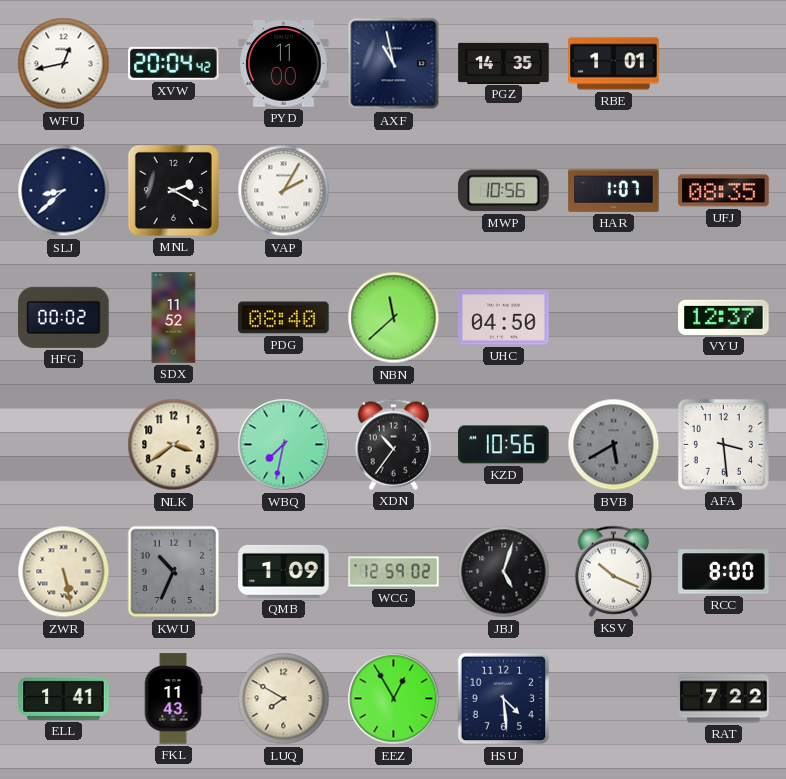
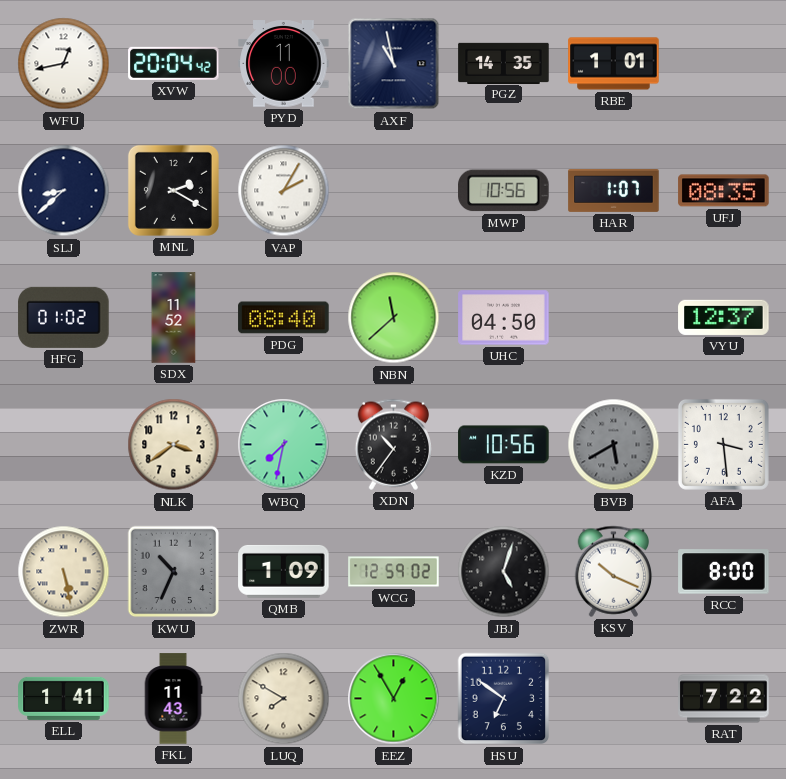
HFG: 00:02 -> 01:02
HSU: 4:29 -> 6:51
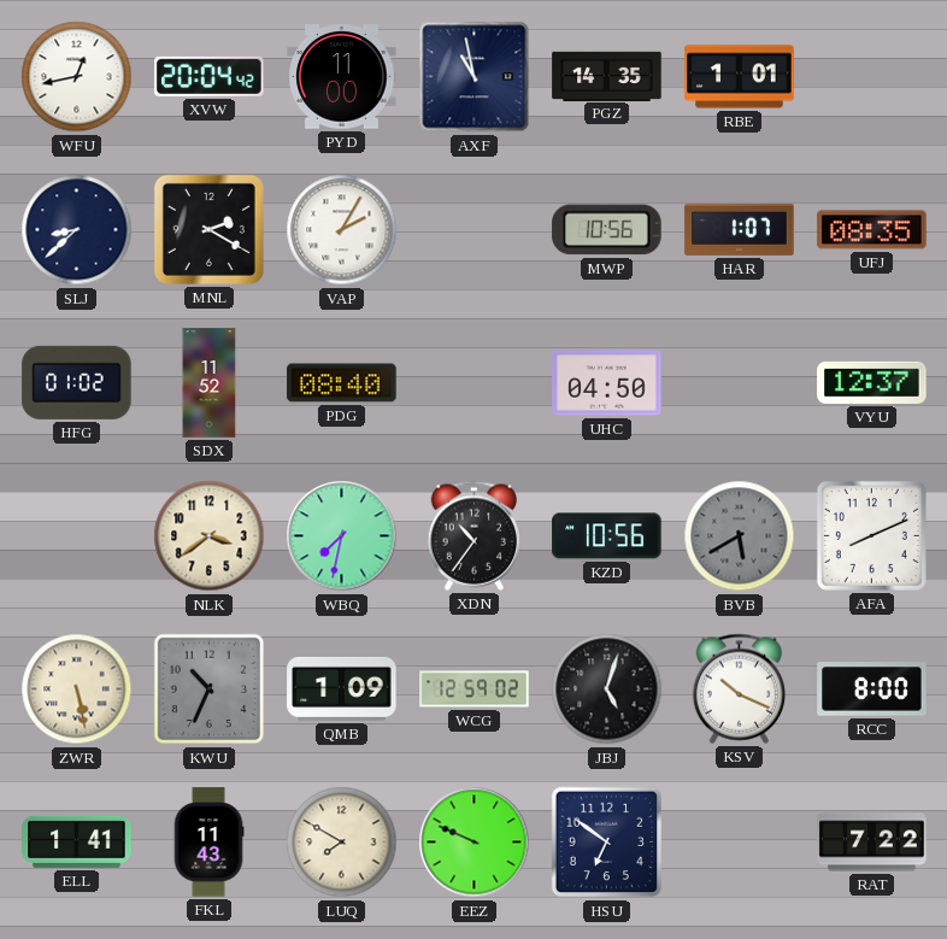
NBN: 11:38 -> none
AFA: 3:29 -> 8:11
EEZ: 12:55 -> 9:49
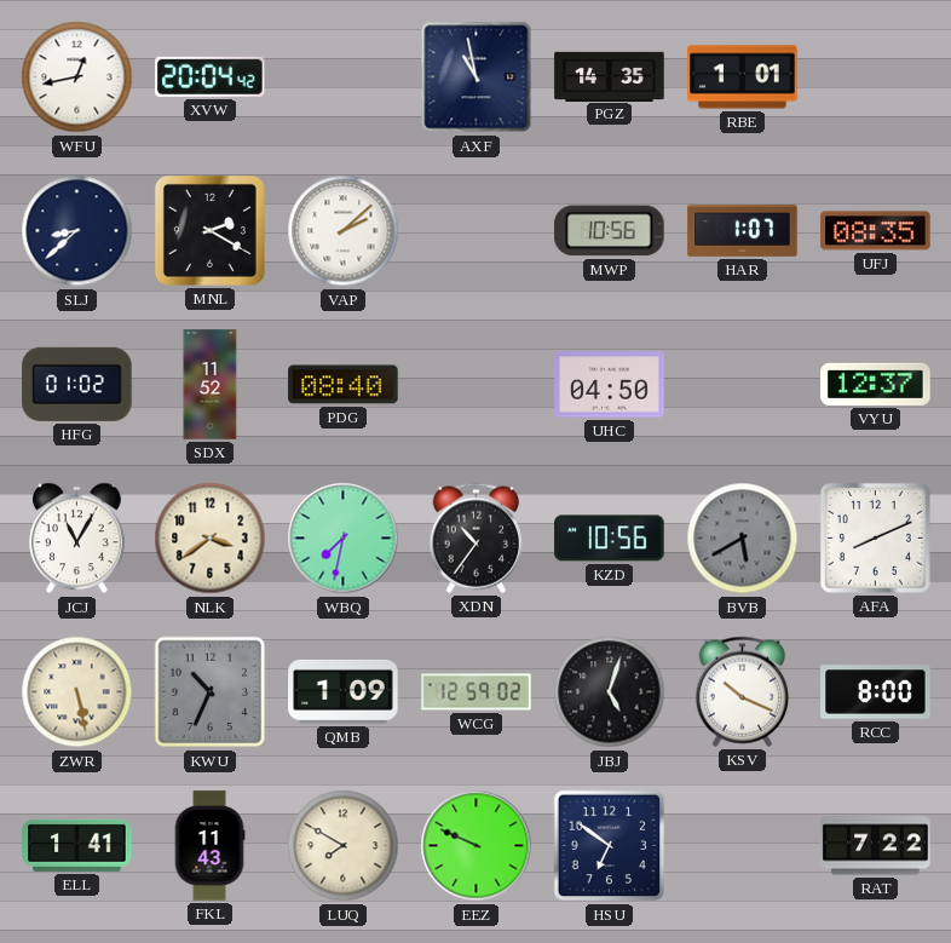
PYD: 11:00 -> none
VAP: 2:05 -> 2:08
JCJ: none -> 11:05
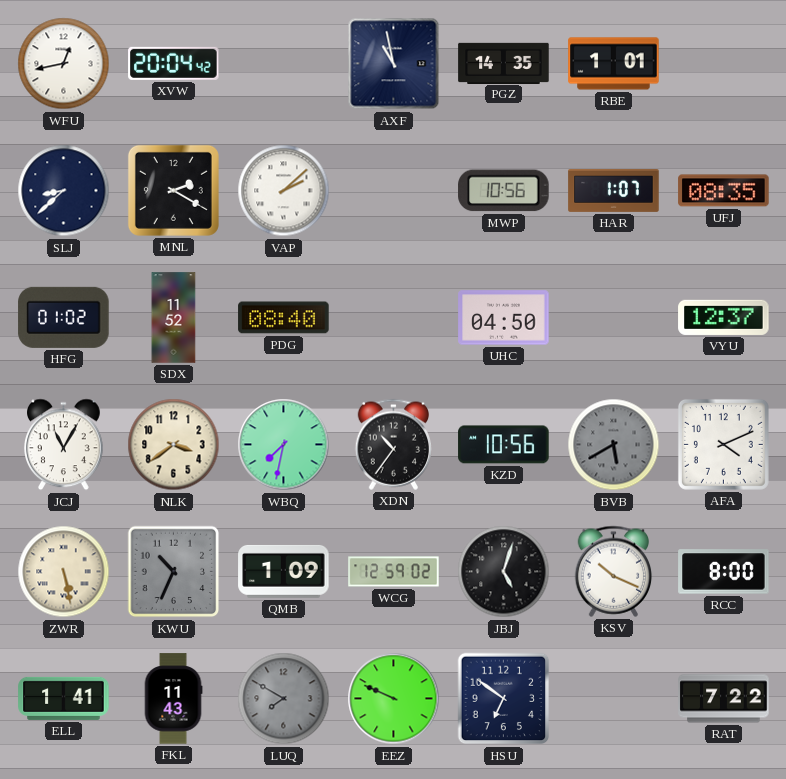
AFA: 8:11 -> 4:11
LUQ dial: cream -> grey
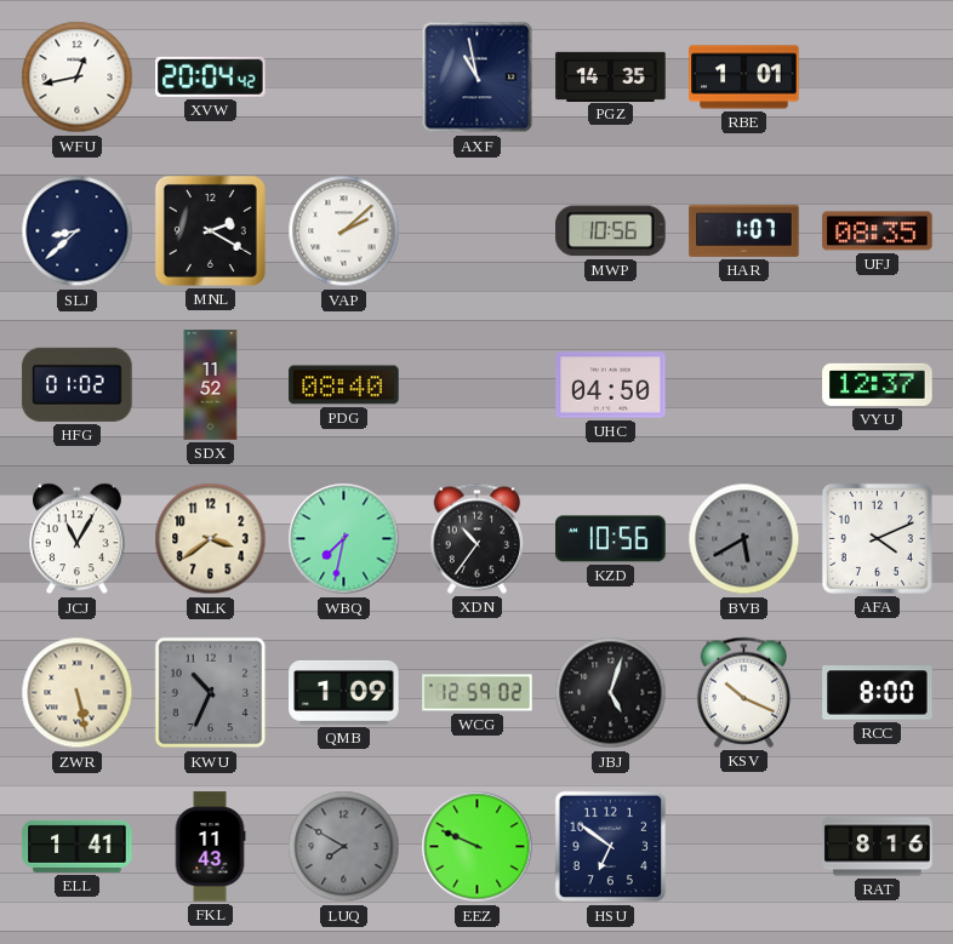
RAT: 7:22 -> 8:16
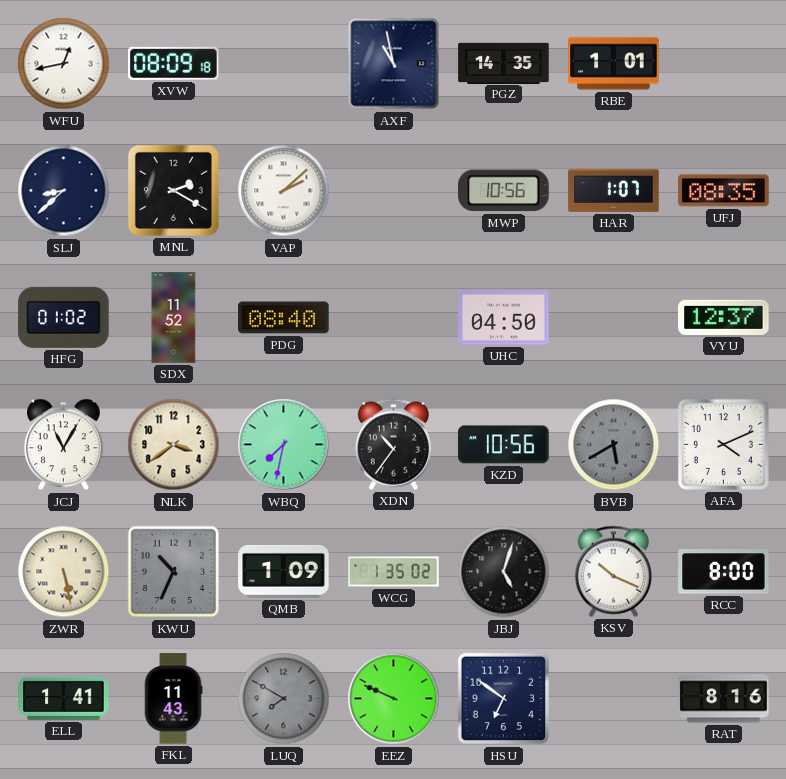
XVW: 20:04 -> 08:09
WCG: 12:59 -> 1:35
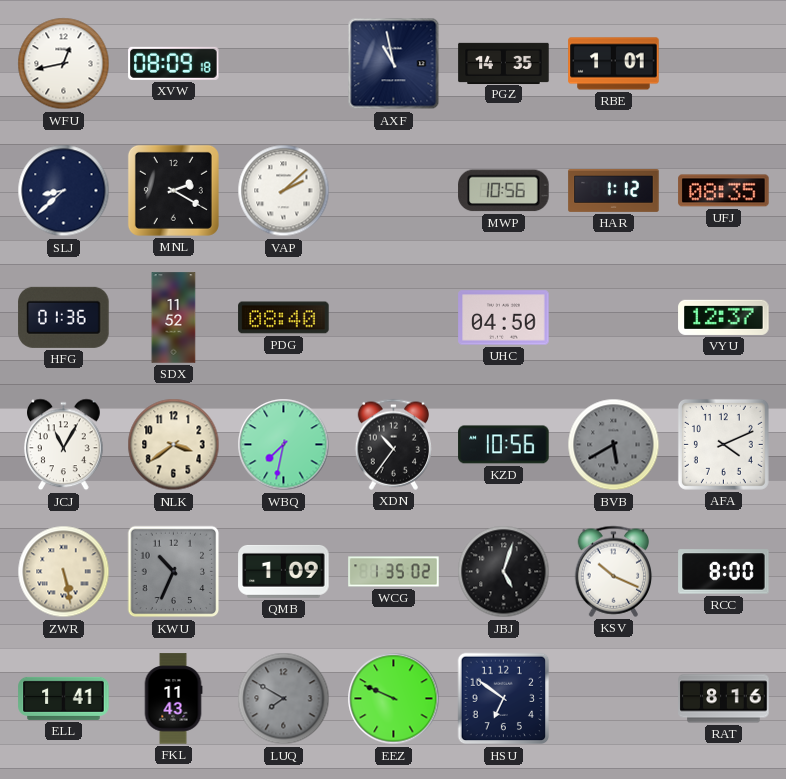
HAR: 1:07 -> 1:12
HFG: 01:02 -> 01:36
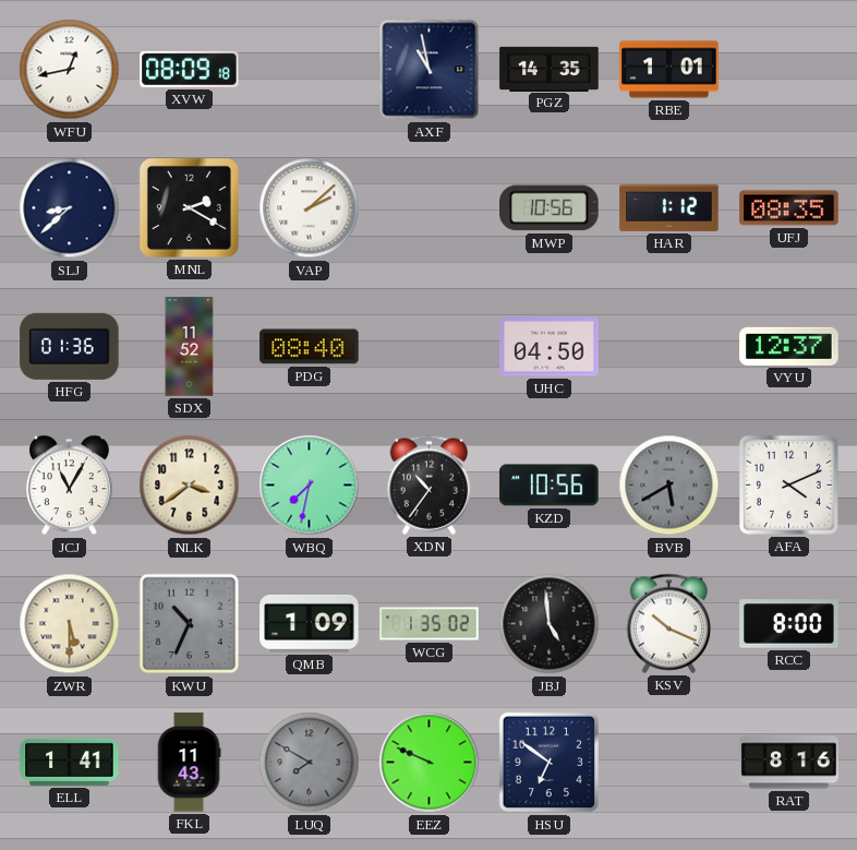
ZWR: 5:28 -> 5:30
JBJ: 5:03 -> 4:59
